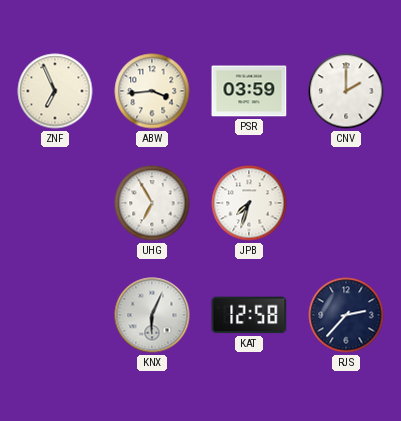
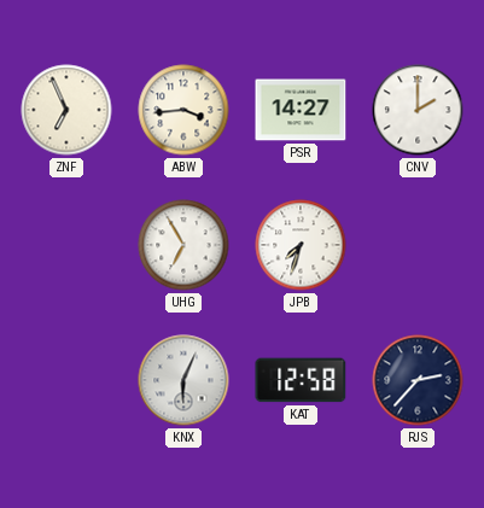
PSR: 03:59 -> 14:27
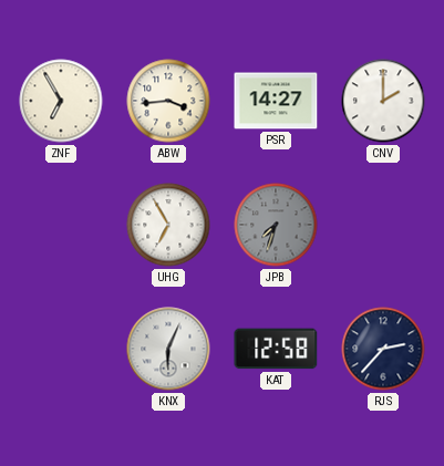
ZNF: 6:56 -> 6:55
JPB dial: white -> grey
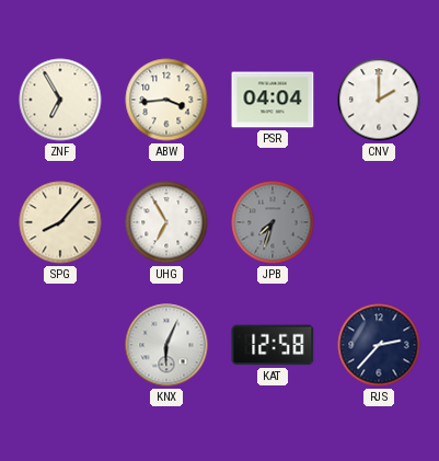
PSR: 14:27 -> 04:04
SPG: none -> 8:07
